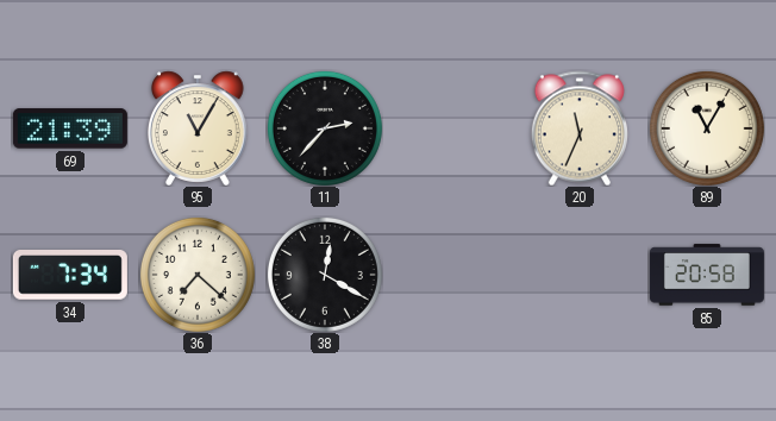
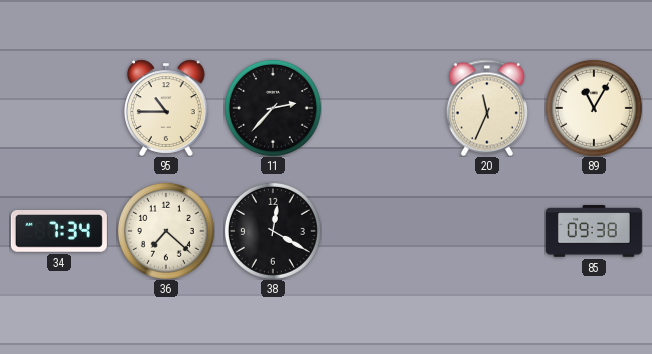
69: 21:39 -> none
95: 11:05 -> 10:45
85: 20:58 -> 09:38
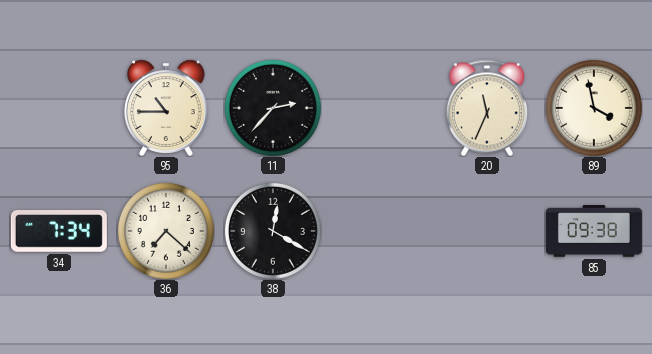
89: 11:05 -> 3:58
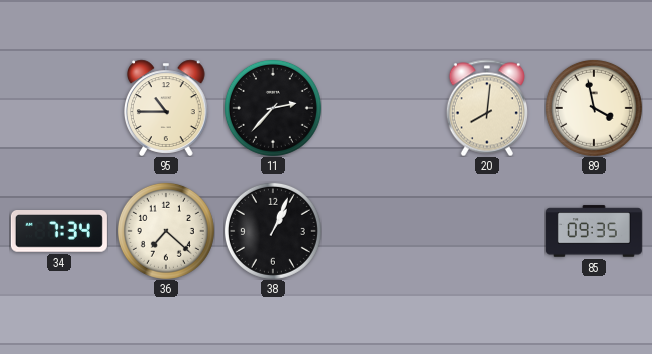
20: 11:34 -> 8:01
38: 12:20 -> 1:04
85: 09:38 -> 09:35
